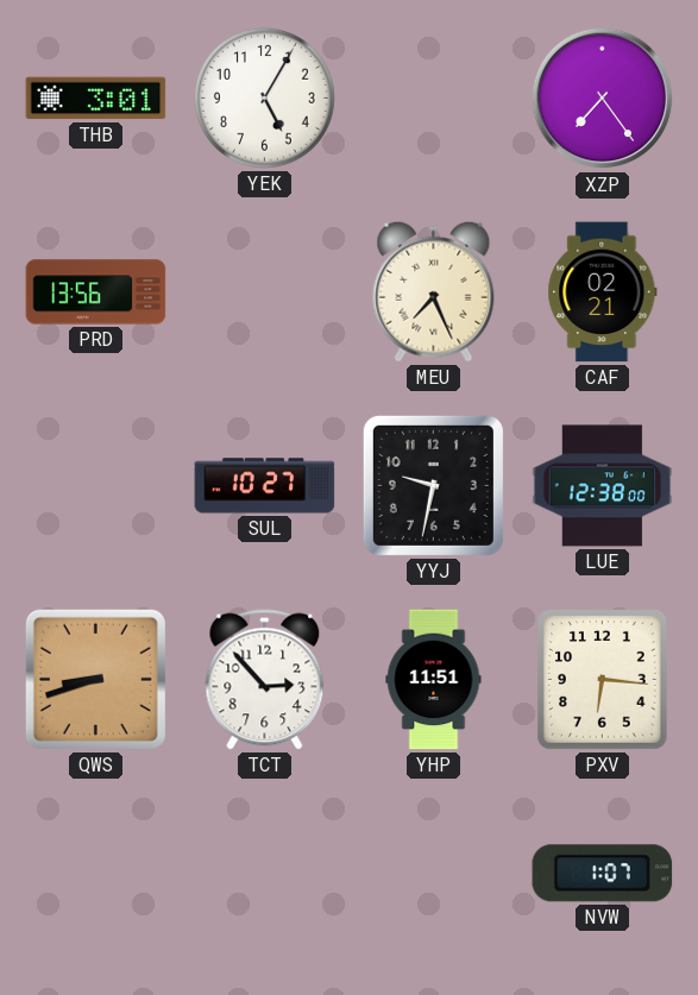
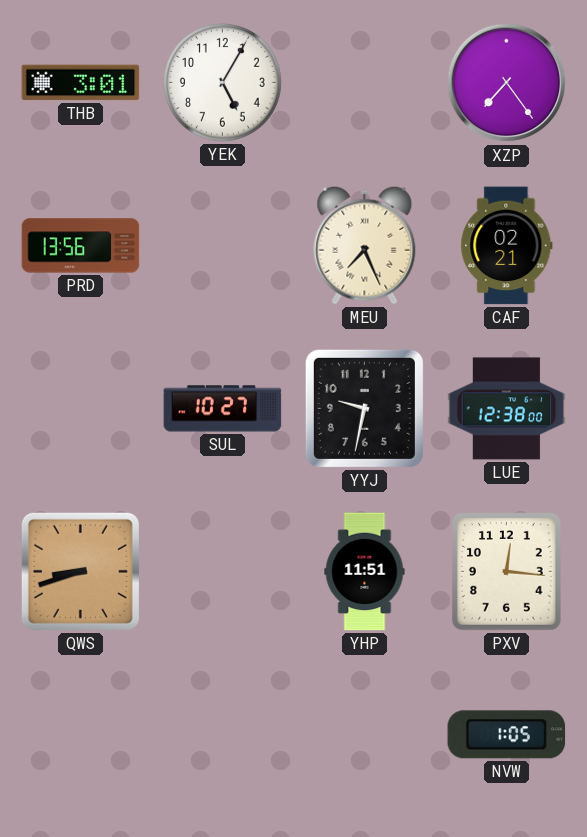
TCT: 2:53 -> none
PXV: 6:16 -> 12:16
NVW: 1:07 -> 1:05
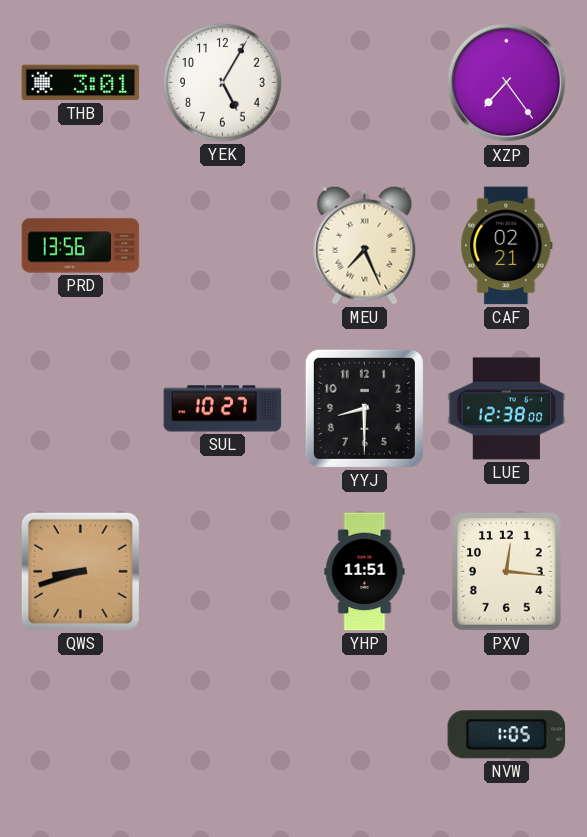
YYJ: 9:32 -> 8:30
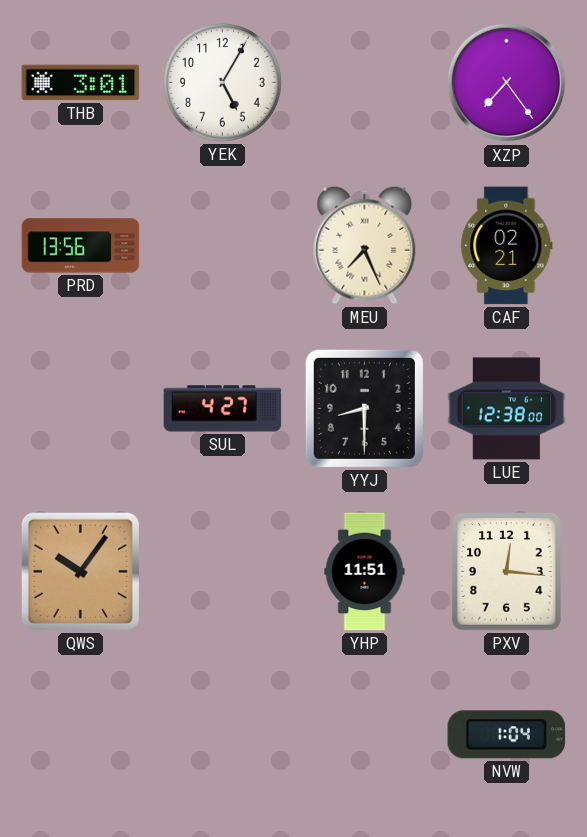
SUL: 10:27 -> 4:27
QWS: 8:42 -> 10:06
NVW: 1:05 -> 1:04
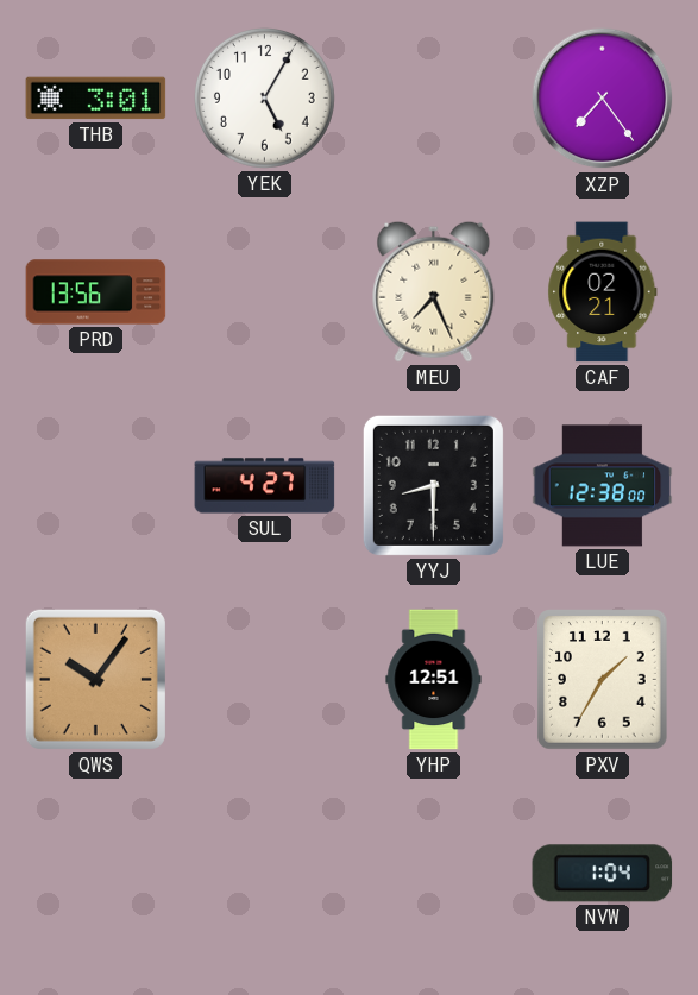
YHP: 11:51 -> 12:51
PXV: 12:16 -> 1:35
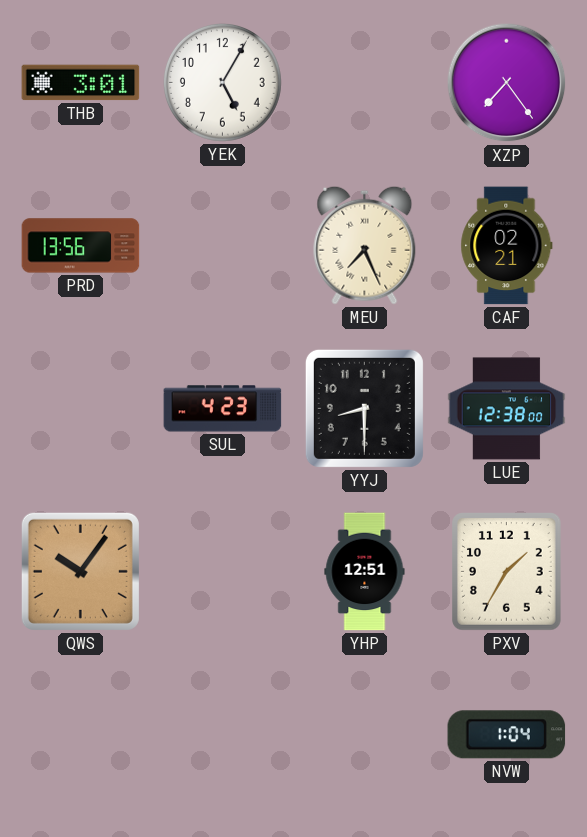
SUL: 4:27 -> 4:23
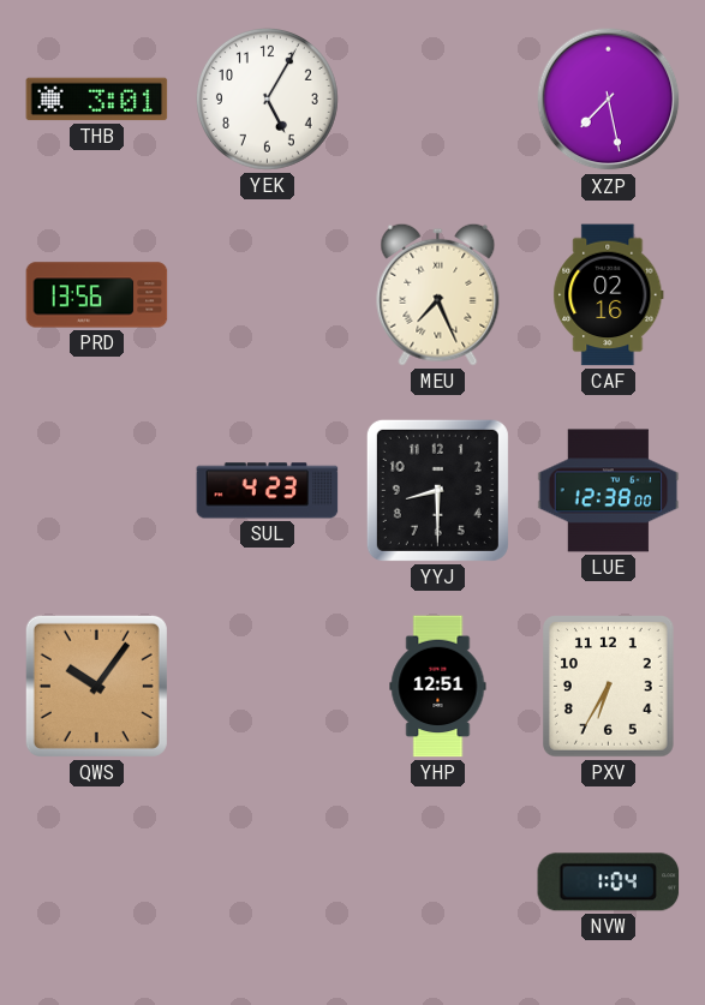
XZP: 7:24 -> 7:28
CAF: 02:21 -> 02:16
PXV: 1:35 -> 6:35
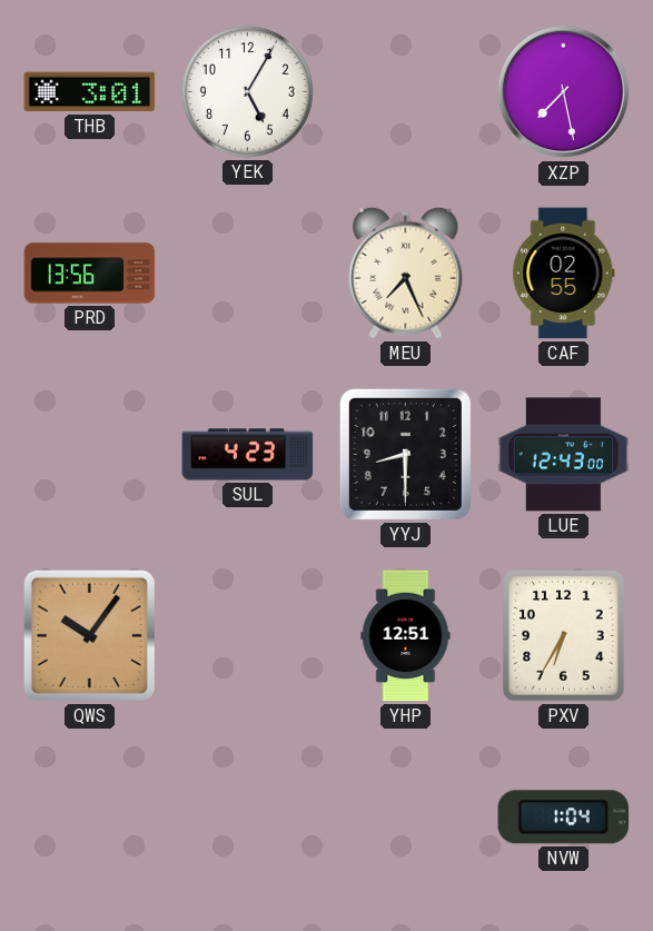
CAF: 02:16 -> 02:55
LUE: 12:38 -> 12:43
